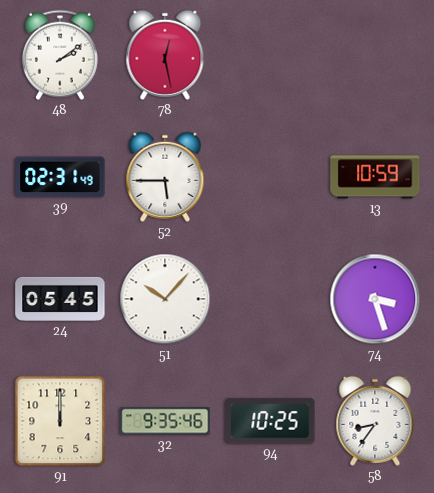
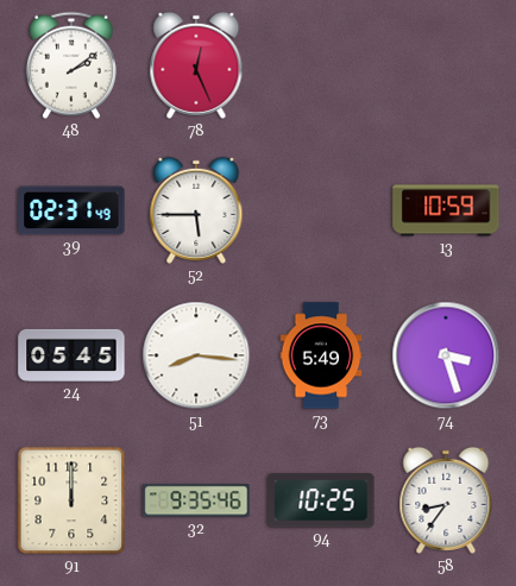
78: 12:28 -> 12:26
51: 10:07 -> 8:16
73: none -> 5:49
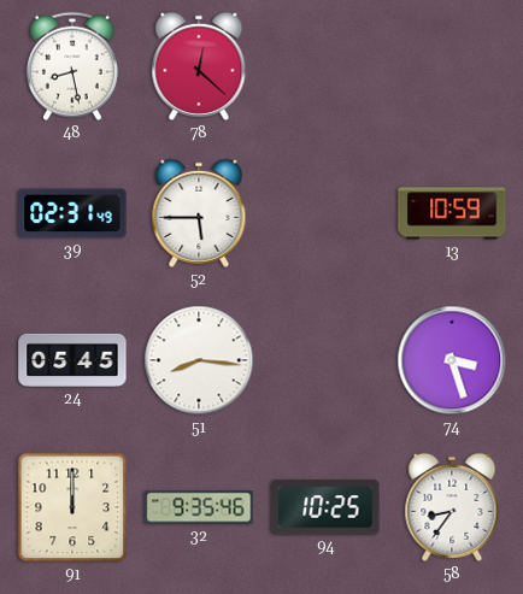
48: 2:09 -> 8:28
78: 12:26 -> 12:22
73: 5:49 -> none
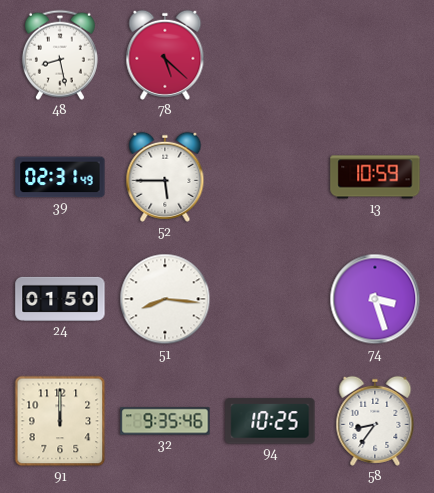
78: 12:22 -> 5:22
24: 05:45 -> 01:50
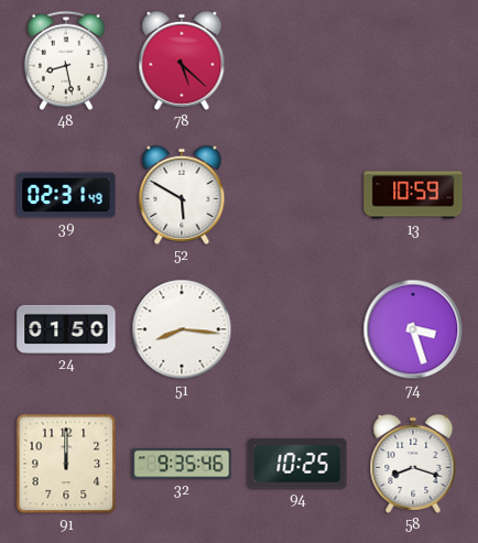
52: 5:45 -> 5:50
58: 8:36 -> 8:18
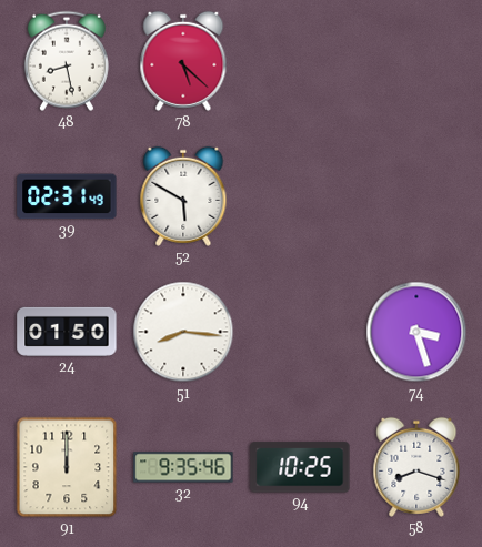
13: 10:59 -> none
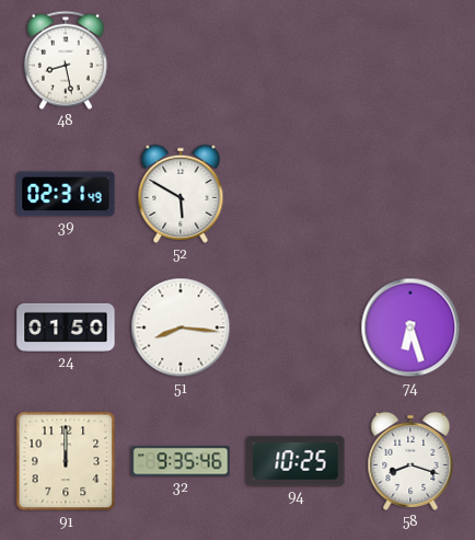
78: 5:22 -> none
74: 3:27 -> 6:27
